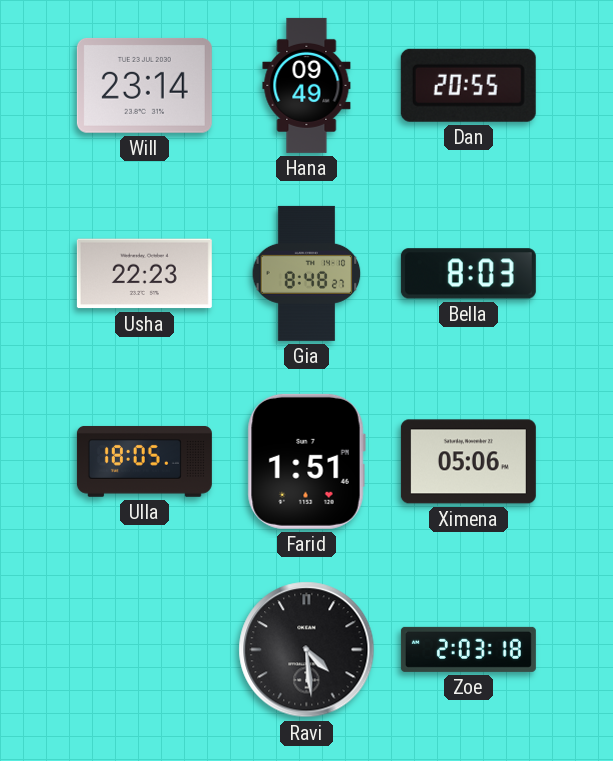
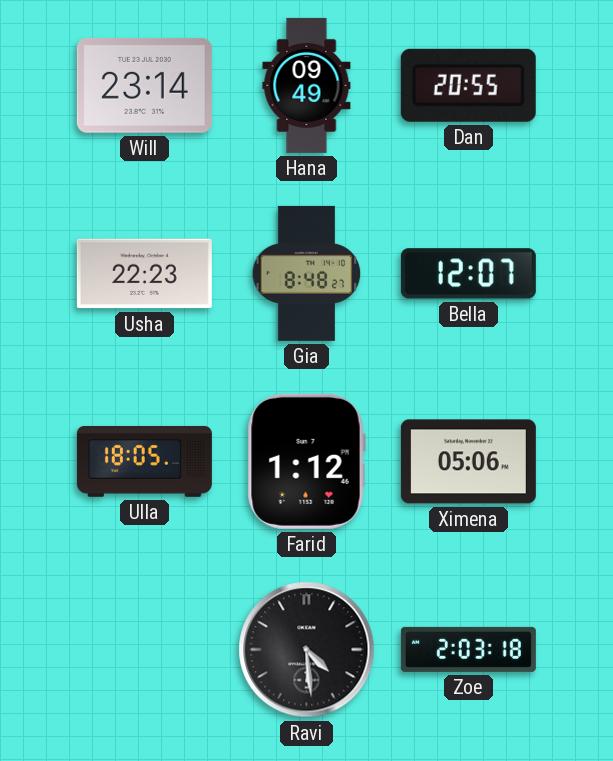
Bella: 8:03 -> 12:07
Farid: 1:51 -> 1:12
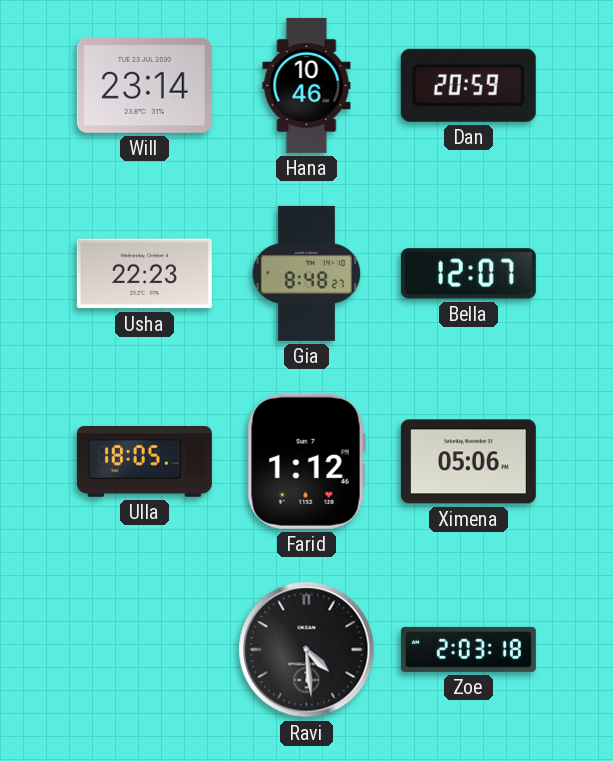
Hana: 09:49 -> 10:46
Dan: 20:55 -> 20:59
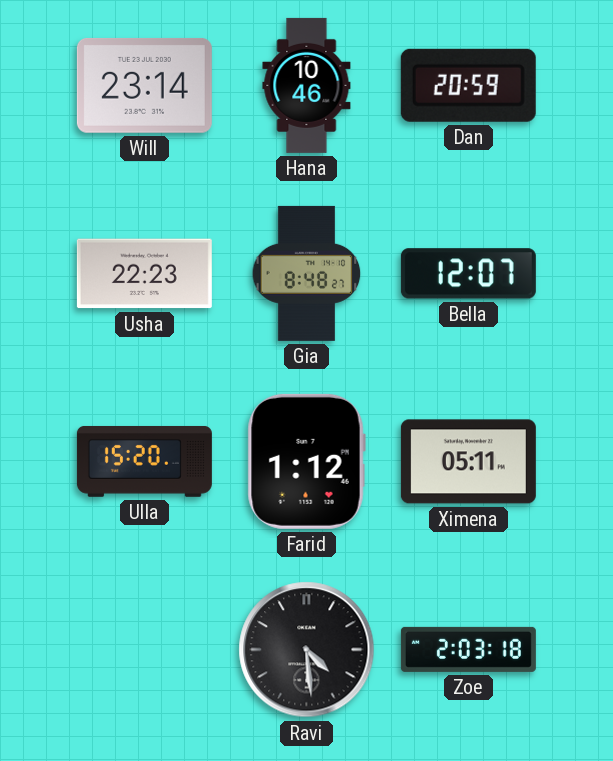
Ulla: 18:05 -> 15:20
Ximena: 05:06 -> 05:11
